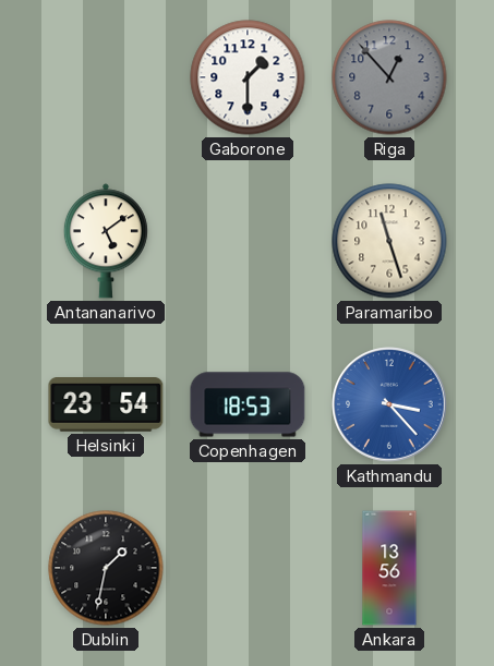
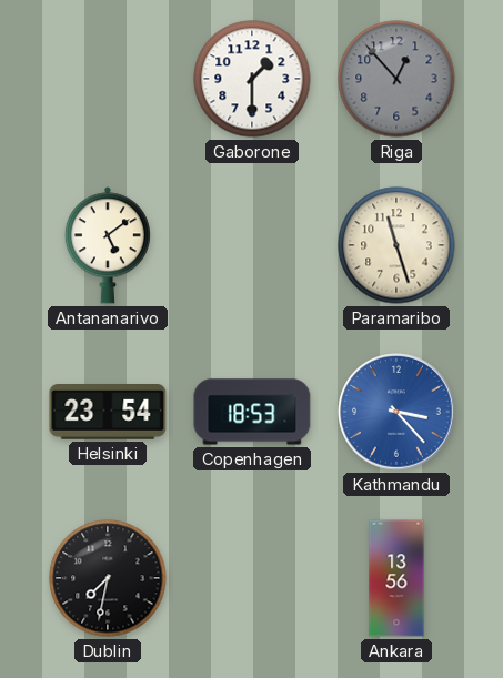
Dublin: 1:32 -> 7:32
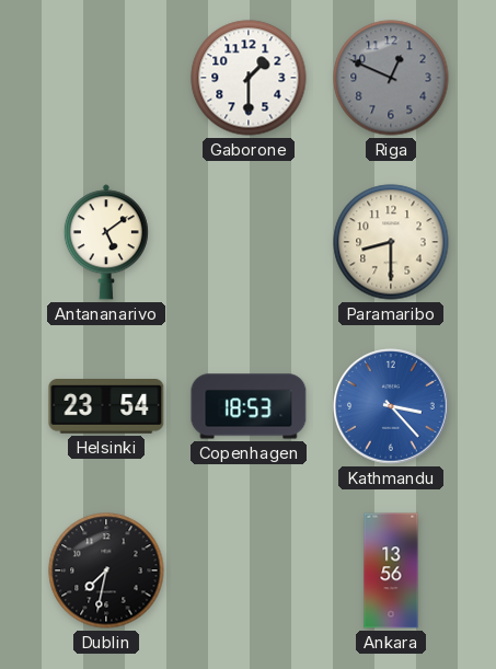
Riga: 12:53 -> 12:49
Paramaribo: 11:27 -> 8:30
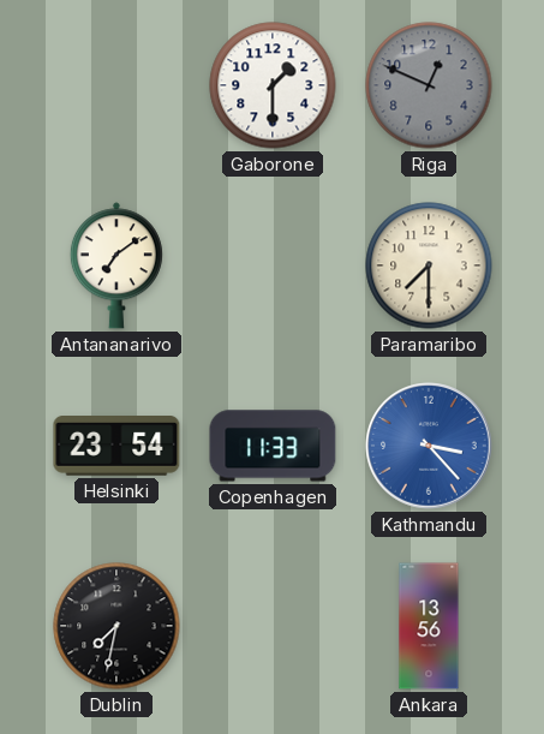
Antananarivo: 5:09 -> 7:09
Paramaribo: 8:30 -> 7:30
Copenhagen: 18:53 -> 11:33
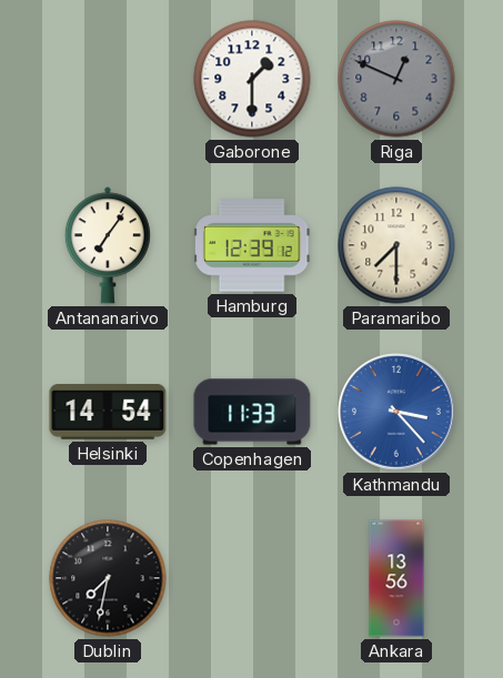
Antananarivo: 7:09 -> 7:06
Hamburg: none -> 12:39
Helsinki: 23:54 -> 14:54
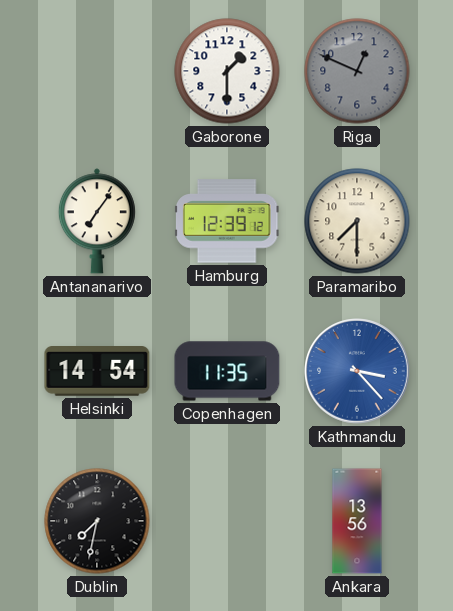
Copenhagen: 11:33 -> 11:35
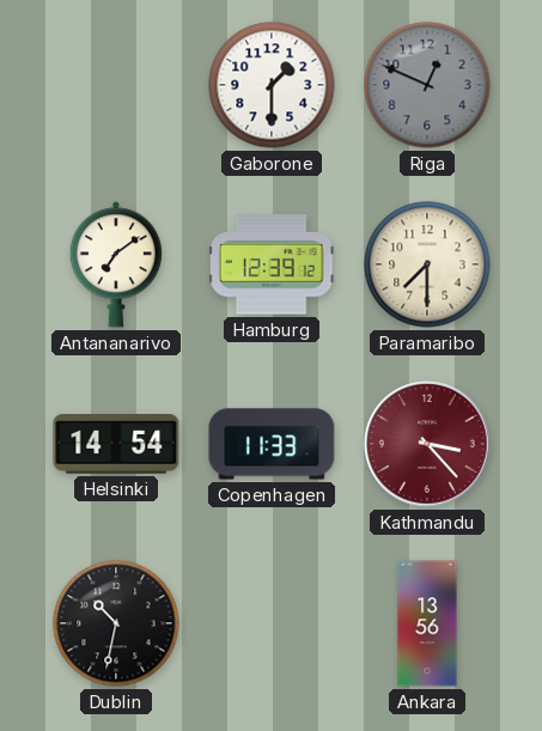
Antananarivo: 7:06 -> 7:09
Copenhagen: 11:35 -> 11:33
Kathmandu dial: blue -> burgundy
Dublin: 7:32 -> 10:32
